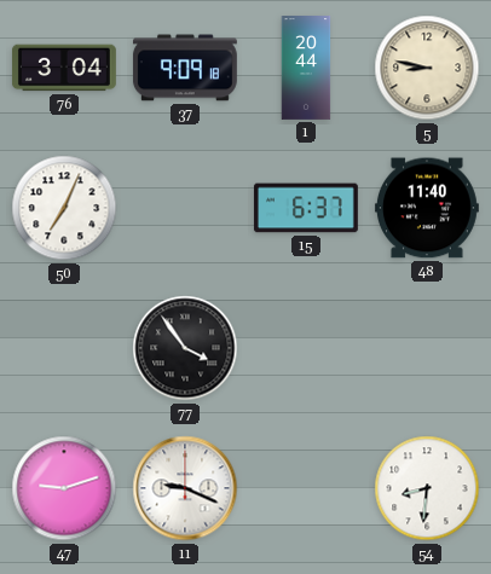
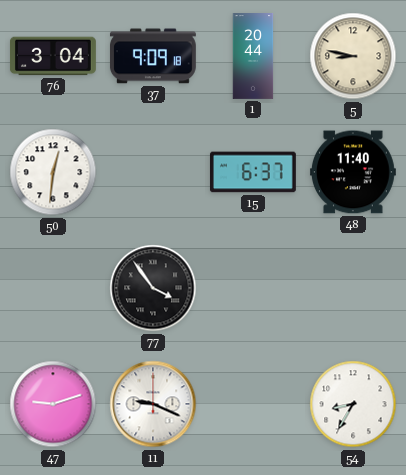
50: 7:04 -> 12:31
54: 8:31 -> 8:35
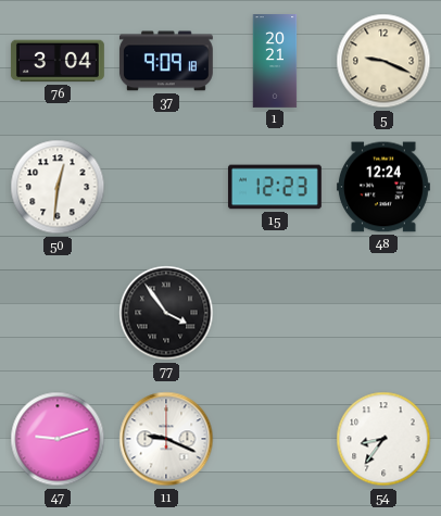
1: 20:44 -> 20:21
5: 8:47 -> 9:19
15: 6:37 -> 12:23
48: 11:40 -> 12:24
54: 8:35 -> 8:36
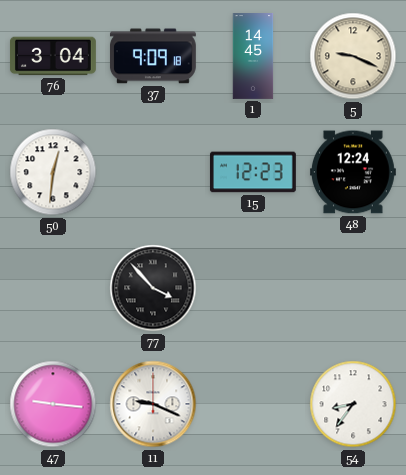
1: 20:21 -> 14:45
77: 3:54 -> 3:53
47: 9:12 -> 9:16
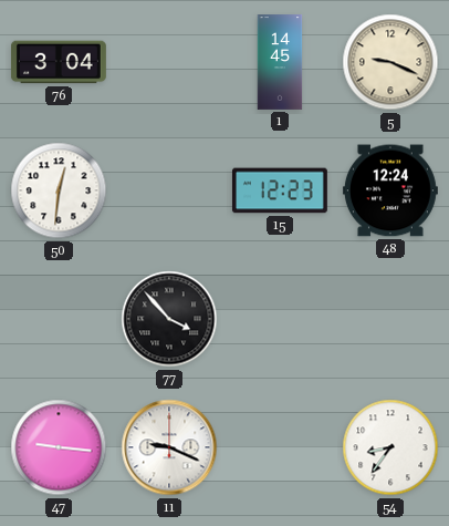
37: 9:09 -> none
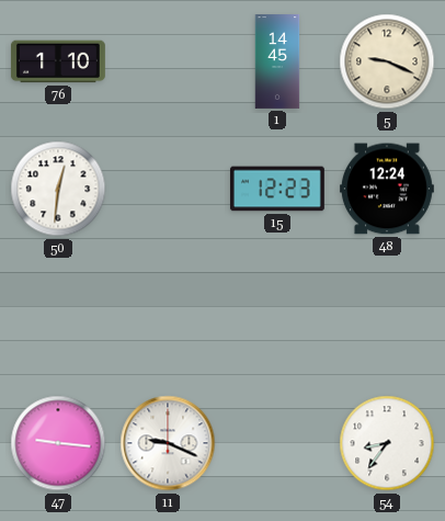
76: 3:04 -> 1:10
77: 3:53 -> none
